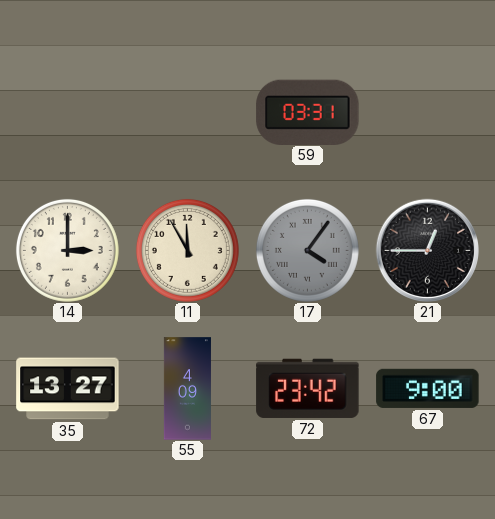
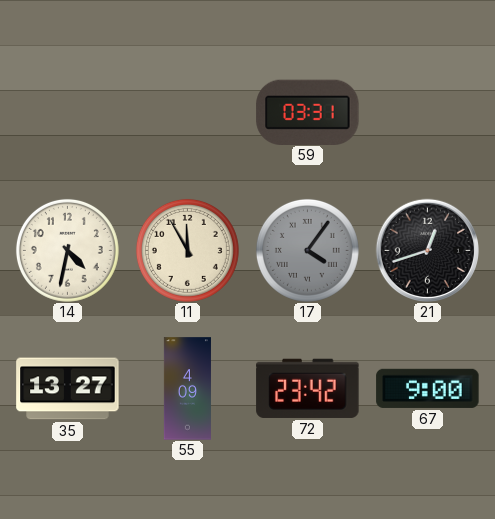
14: 3:00 -> 4:32
21: 12:45 -> 12:42
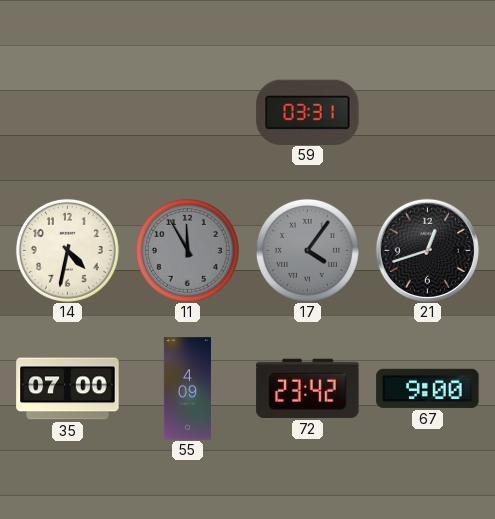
11 dial: cream -> grey
35: 13:27 -> 07:00
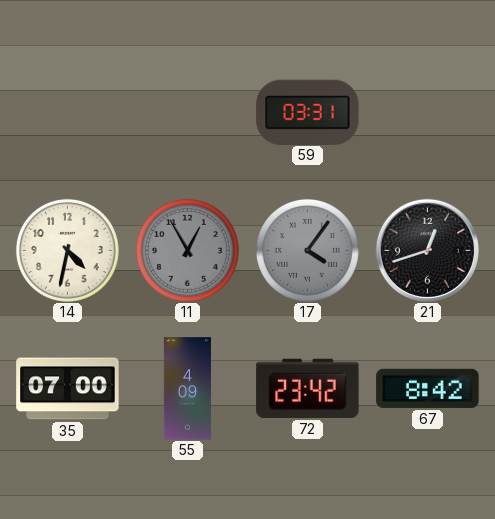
11: 11:55 -> 12:55
67: 9:00 -> 8:42
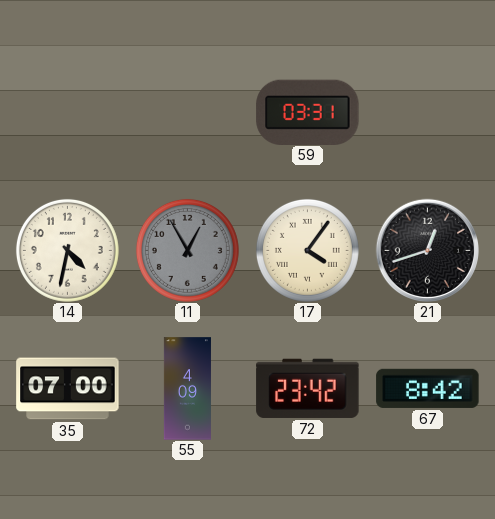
17 dial: grey -> cream
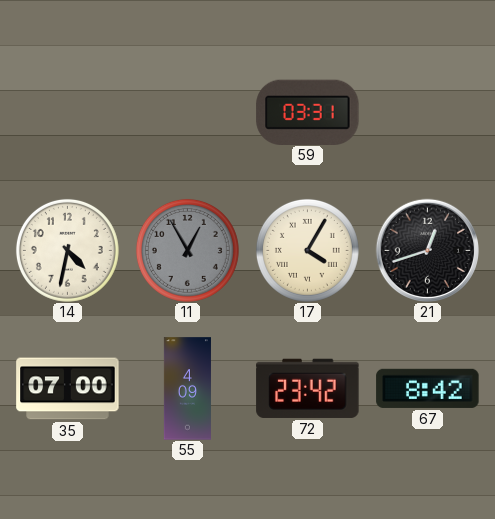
17: 4:06 -> 4:05
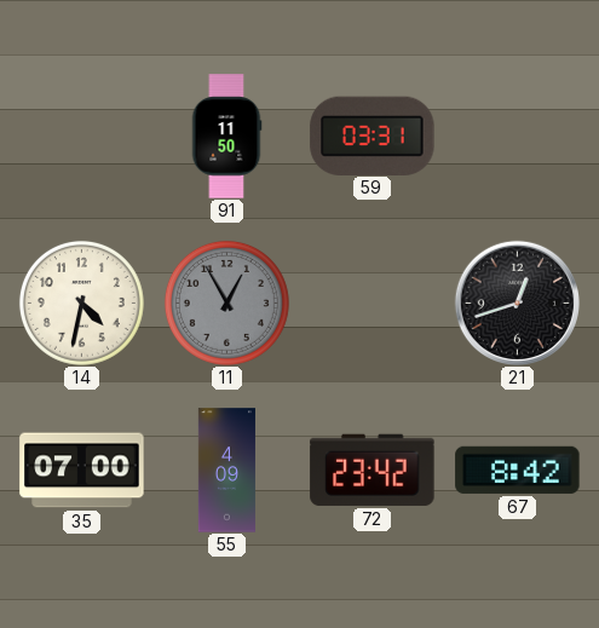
91: none -> 11:50
17: 4:05 -> none
